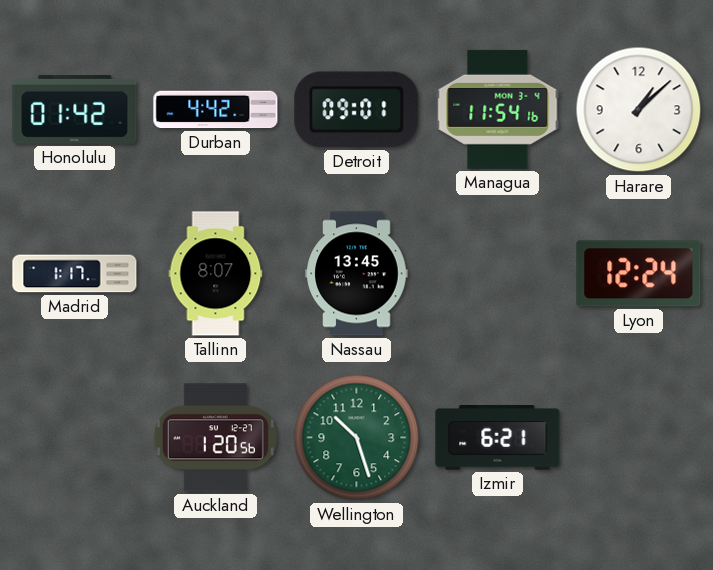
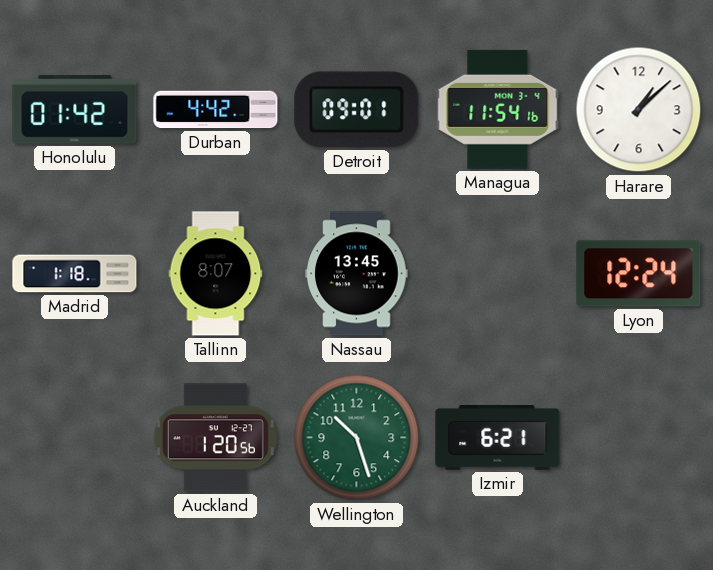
Madrid: 1:17 -> 1:18
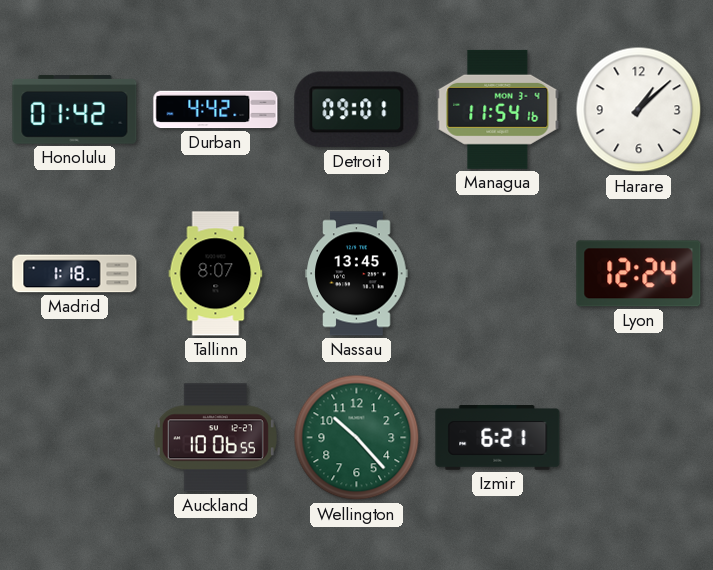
Auckland: 1:20 -> 10:06
Wellington: 10:27 -> 10:23
